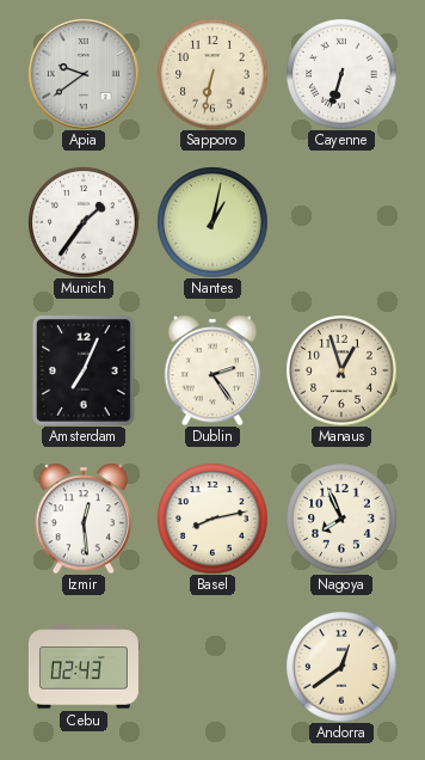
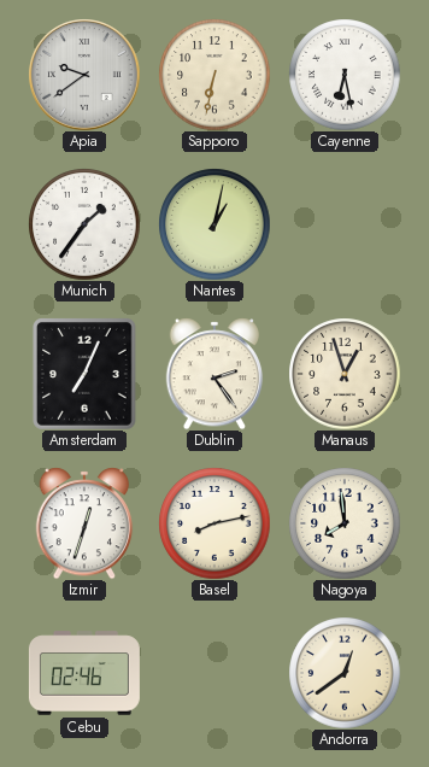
Cayenne: 6:33 -> 6:28
Izmir: 12:29 -> 12:33
Nagoya: 7:56 -> 7:59
Cebu: 02:43 -> 02:46
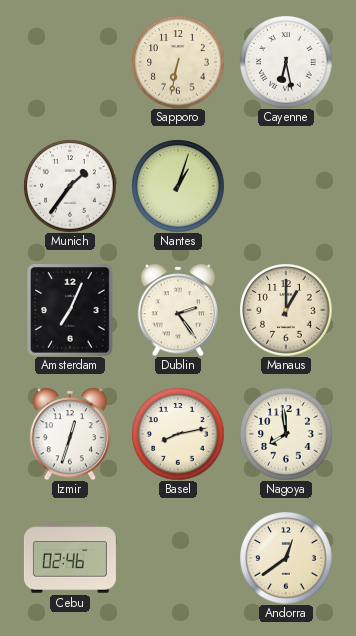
Apia: 9:39 -> none
Nantes: 1:02 -> 1:03
Manaus: 12:57 -> 1:00
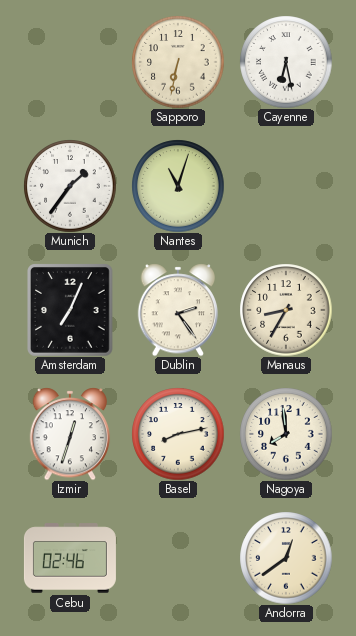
Nantes: 1:03 -> 11:03
Manaus: 1:00 -> 8:35
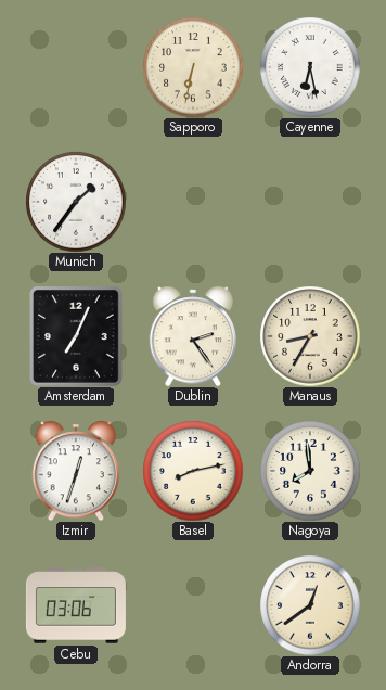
Nantes: 11:03 -> none
Cebu: 02:46 -> 03:06
